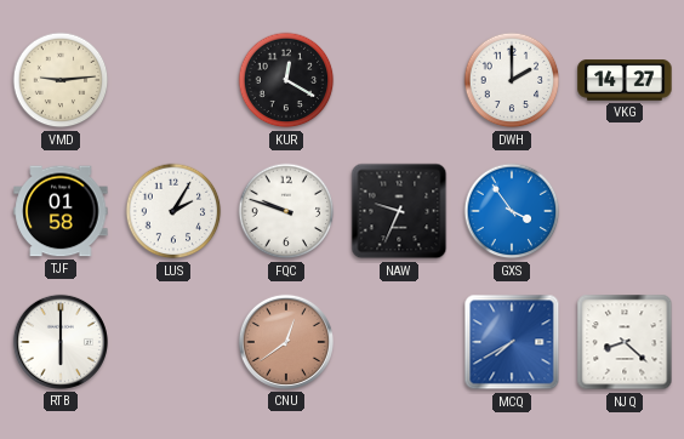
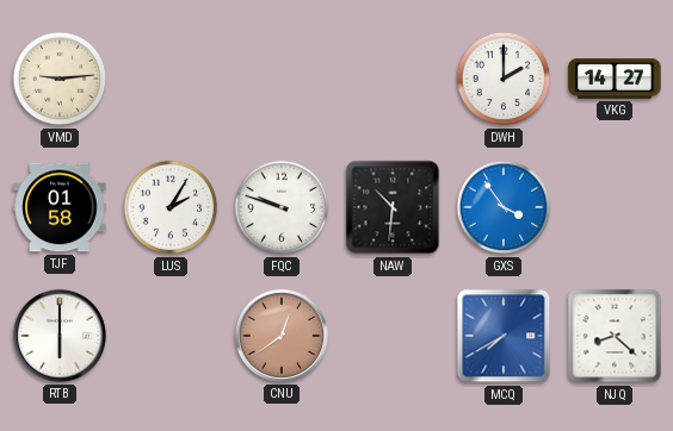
KUR: 12:20 -> none
NAW: 9:34 -> 10:31
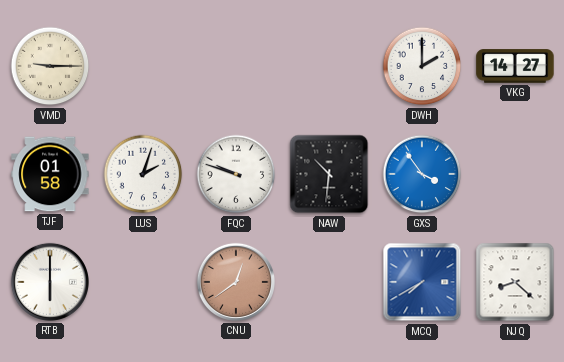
VMD: 9:14 -> 9:15
LUS: 2:05 -> 2:03
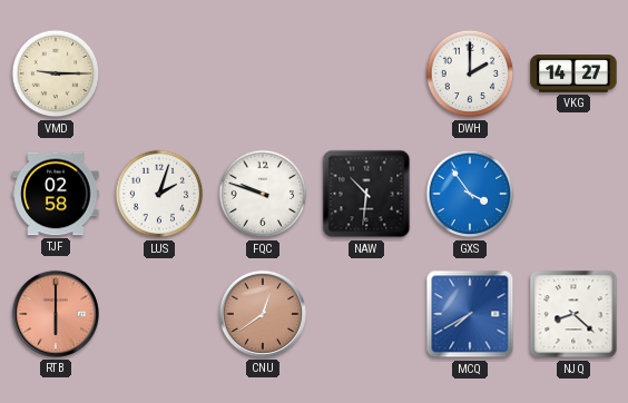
TJF: 01:58 -> 02:58
RTB dial: white -> salmon
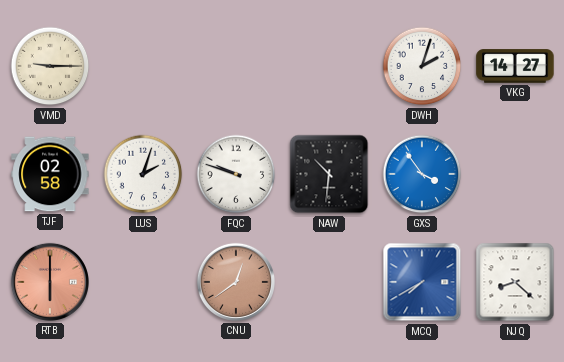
DWH: 2:00 -> 2:03
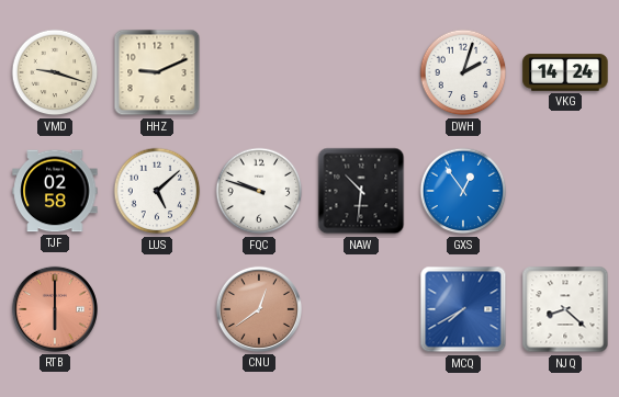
VMD: 9:15 -> 9:18
HHZ: none -> 9:11
VKG: 14:27 -> 14:24
LUS: 2:03 -> 5:08
GXS: 3:54 -> 12:54
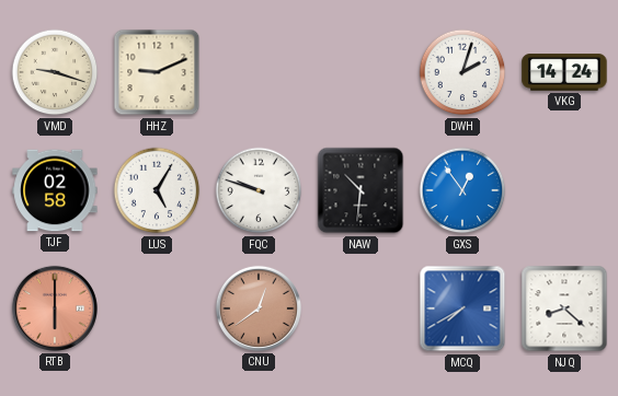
LUS: 5:08 -> 5:05
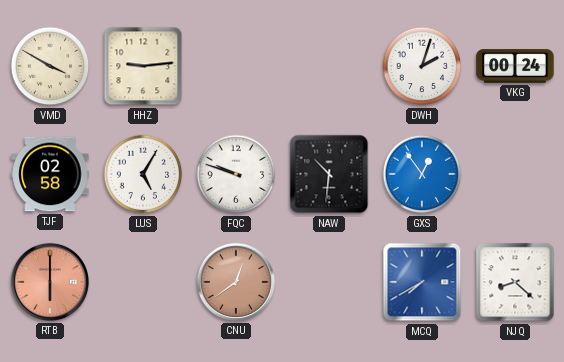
VMD: 9:18 -> 3:50
HHZ: 9:11 -> 9:14
VKG: 14:24 -> 00:24
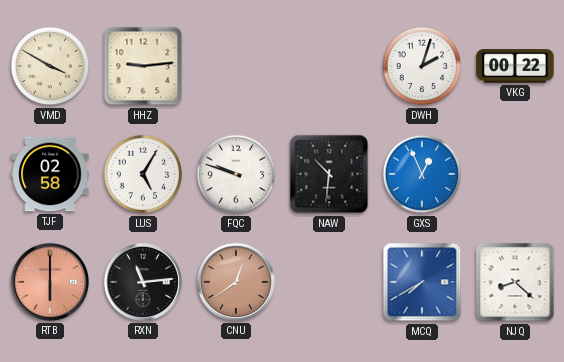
VKG: 00:24 -> 00:22
GXS: 12:54 -> 12:56
RXN: none -> 11:14
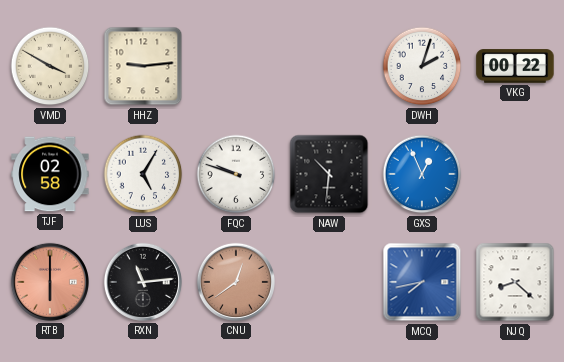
MCQ: 7:40 -> 7:43
